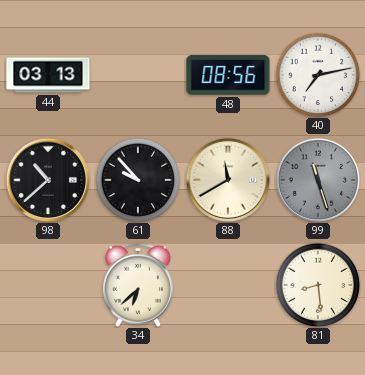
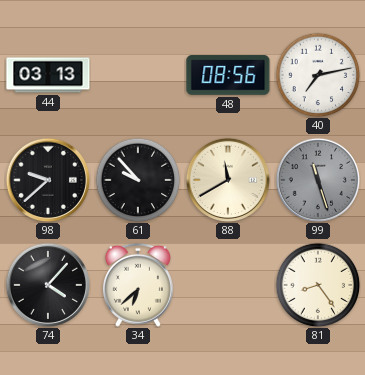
98: 10:38 -> 9:38
74: none -> 4:07
81: 8:29 -> 8:24
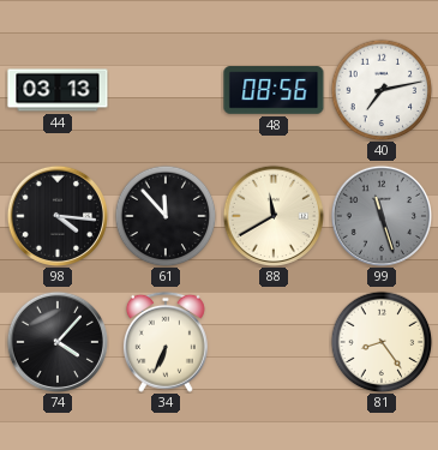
98: 9:38 -> 4:16
61: 9:53 -> 11:53
34: 6:38 -> 6:34
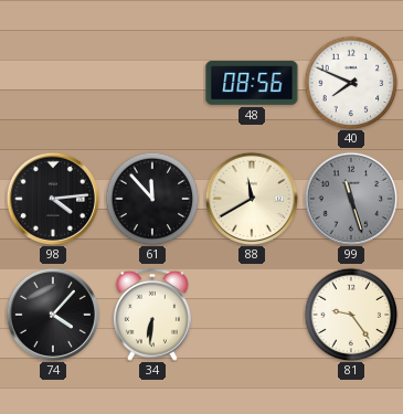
44: 03:13 -> none
40: 7:13 -> 7:49
98: 4:16 -> 4:14
34: 6:34 -> 6:31
81: 8:24 -> 9:24
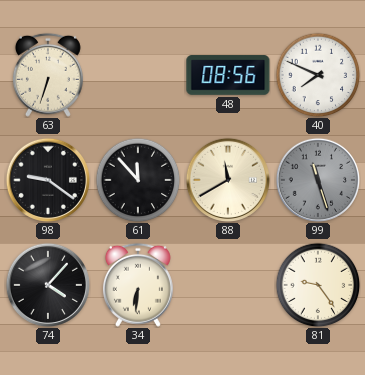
63: none -> 6:33
98: 4:14 -> 9:21
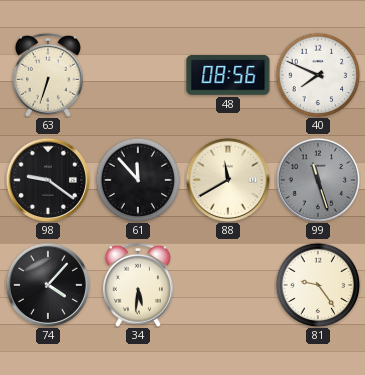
34: 6:31 -> 5:31
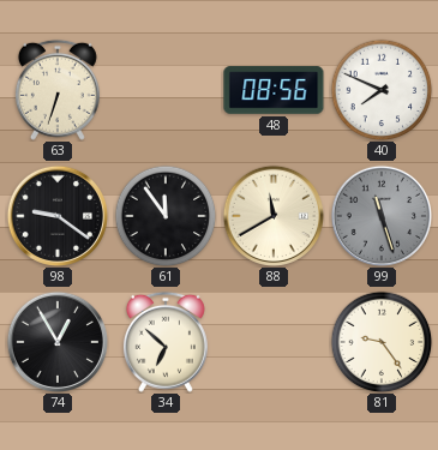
61: 11:53 -> 11:54
74: 4:07 -> 12:55
34: 5:31 -> 6:52
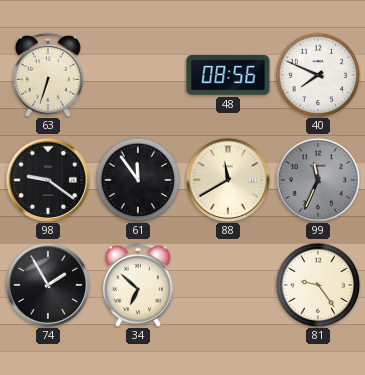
99: 11:27 -> 11:34
74: 12:55 -> 1:55
